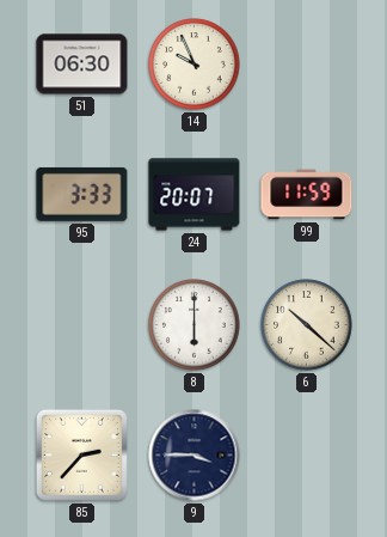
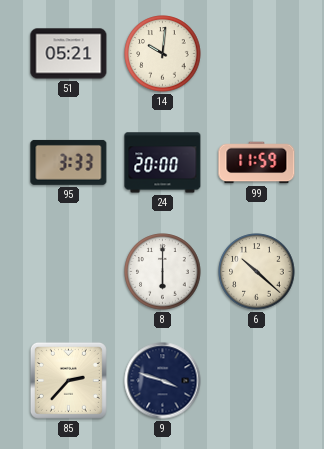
51: 06:30 -> 05:21
14: 9:56 -> 10:01
24: 20:07 -> 20:00
9: 3:45 -> 3:48
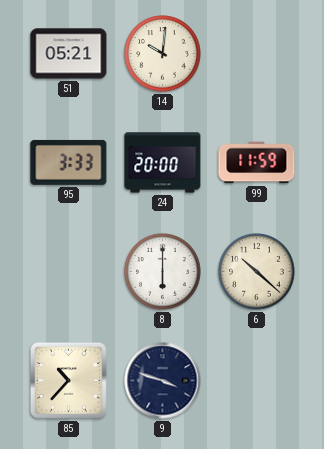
85: 2:37 -> 10:37
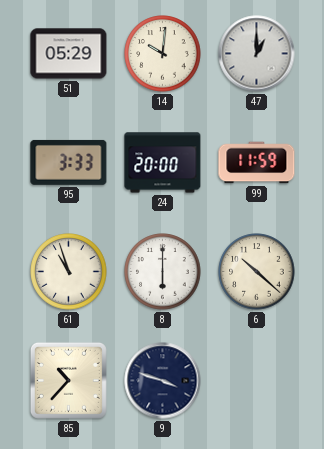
51: 05:21 -> 05:29
47: none -> 1:00
61: none -> 10:57
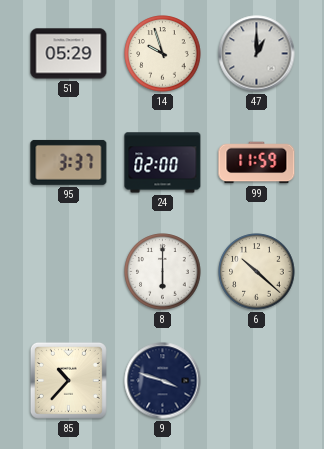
14: 10:01 -> 9:57
95: 3:33 -> 3:37
24: 20:00 -> 02:00
61: 10:57 -> none
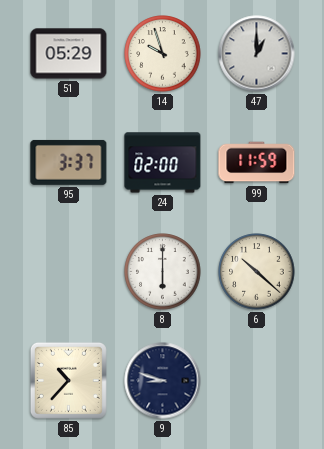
9: 3:48 -> 8:48
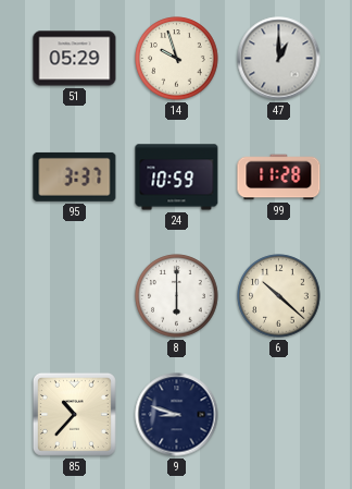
24: 02:00 -> 10:59
99: 11:59 -> 11:28
